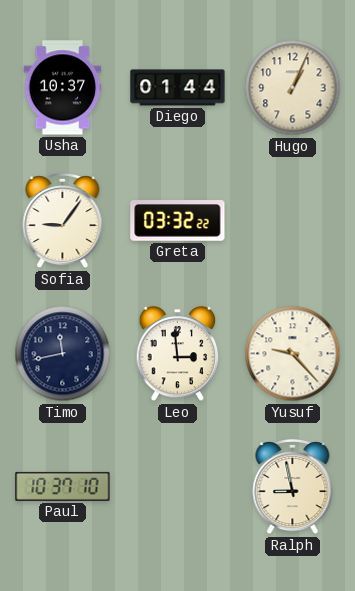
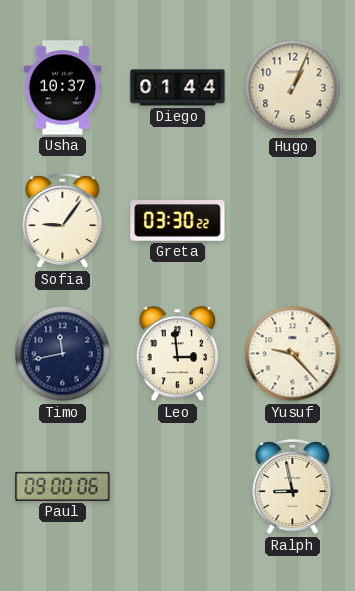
Greta: 03:32 -> 03:30
Paul: 10:37 -> 09:00
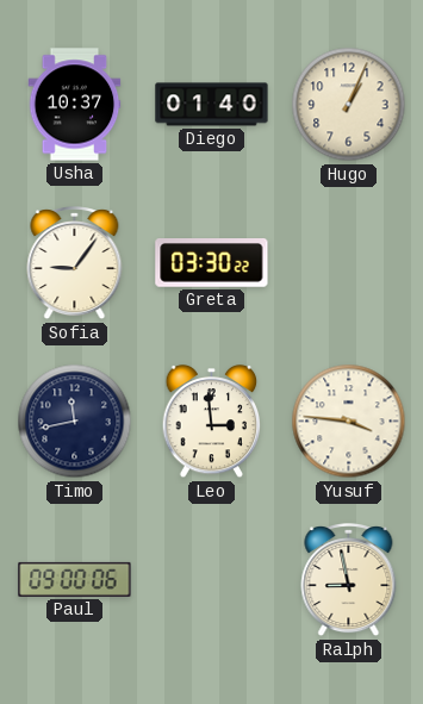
Diego: 01:44 -> 01:40
Yusuf: 9:23 -> 3:46
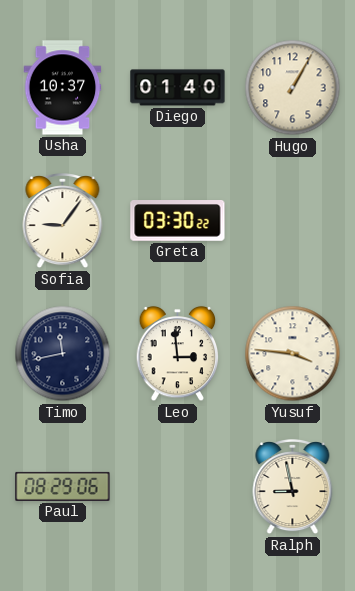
Hugo: 1:04 -> 1:05
Paul: 09:00 -> 08:29
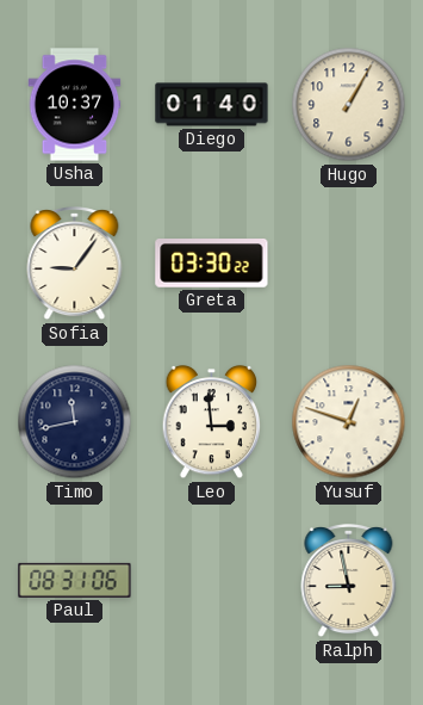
Yusuf: 3:46 -> 12:48
Paul: 08:29 -> 08:31
